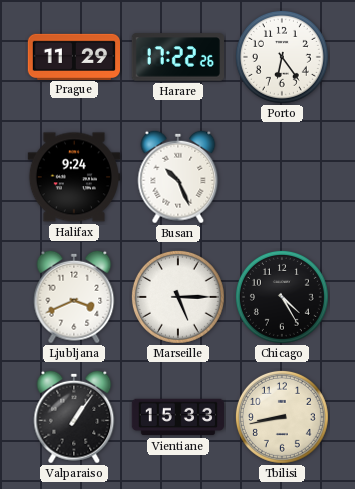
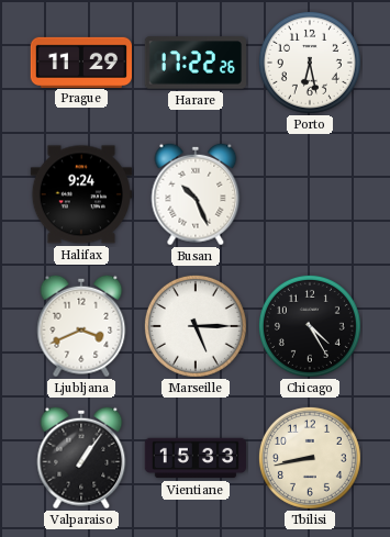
Porto: 6:24 -> 6:28
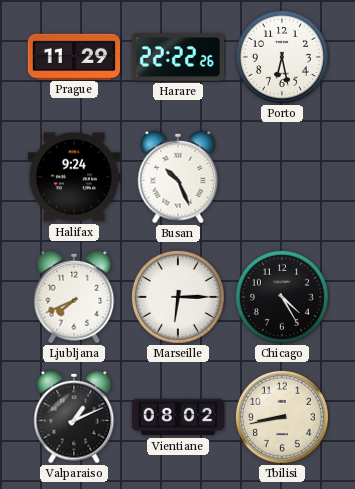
Harare: 17:22 -> 22:22
Ljubljana: 3:41 -> 7:41
Marseille: 5:15 -> 6:15
Valparaiso: 1:06 -> 1:11
Vientiane: 15:33 -> 08:02
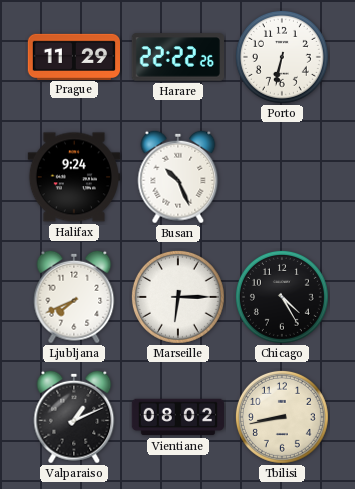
Porto: 6:28 -> 6:32
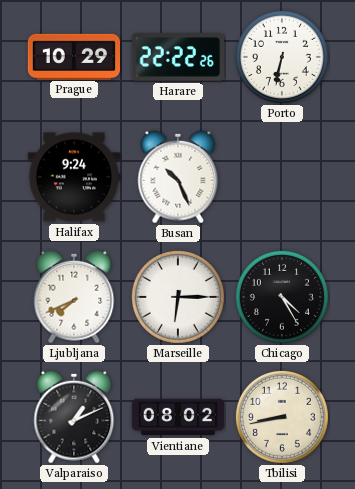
Prague: 11:29 -> 10:29
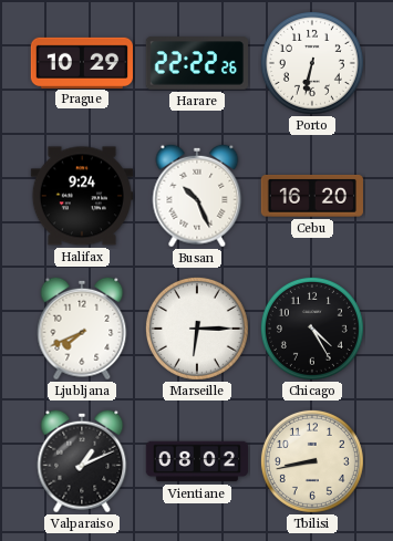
Cebu: none -> 16:20
